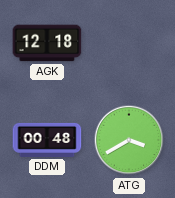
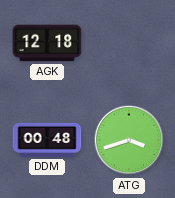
ATG: 3:40 -> 3:42
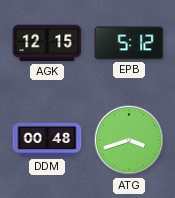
AGK: 12:18 -> 12:15
EPB: none -> 5:12
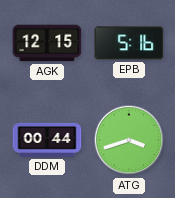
EPB: 5:12 -> 5:16
DDM: 00:48 -> 00:44
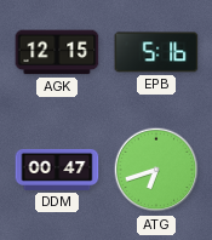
DDM: 00:44 -> 00:47
ATG: 3:42 -> 6:42
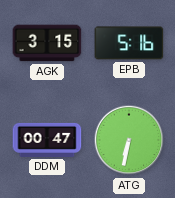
AGK: 12:15 -> 3:15
ATG: 6:42 -> 6:32
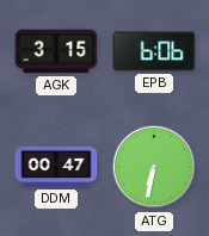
EPB: 5:16 -> 6:06
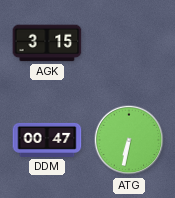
EPB: 6:06 -> none
